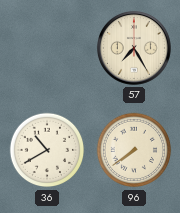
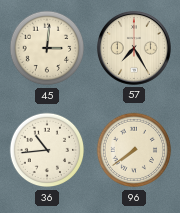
45: none -> 3:01
36: 10:40 -> 10:44
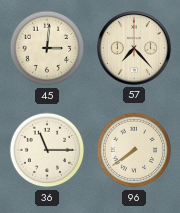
57: 7:25 -> 7:23
36: 10:44 -> 11:15
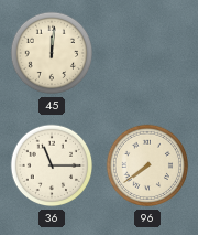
45: 3:01 -> 12:01
57: 7:23 -> none
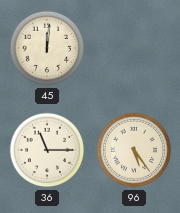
96: 7:39 -> 5:24
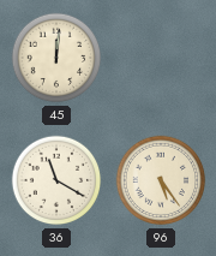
36: 11:15 -> 11:20
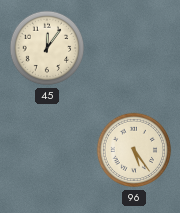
45: 12:01 -> 12:06
36: 11:20 -> none
